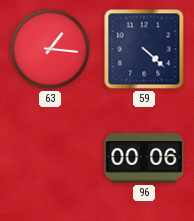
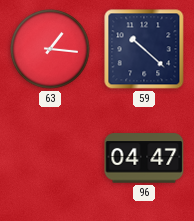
59: 4:22 -> 10:22
96: 00:06 -> 04:47
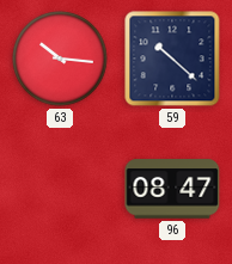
63: 1:16 -> 10:16
96: 04:47 -> 08:47
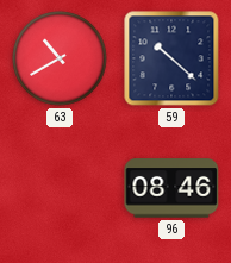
63: 10:16 -> 10:40
96: 08:47 -> 08:46
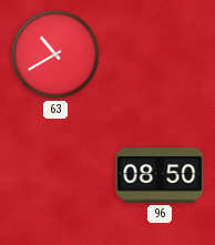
59: 10:22 -> none
96: 08:46 -> 08:50
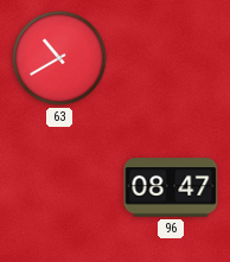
96: 08:50 -> 08:47
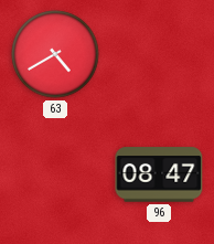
63: 10:40 -> 4:40
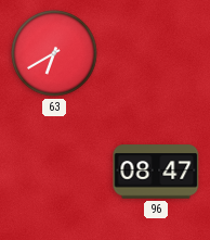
63: 4:40 -> 6:40
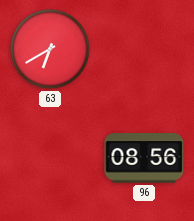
96: 08:47 -> 08:56
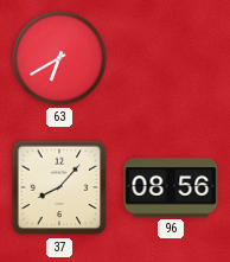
37: none -> 8:07
